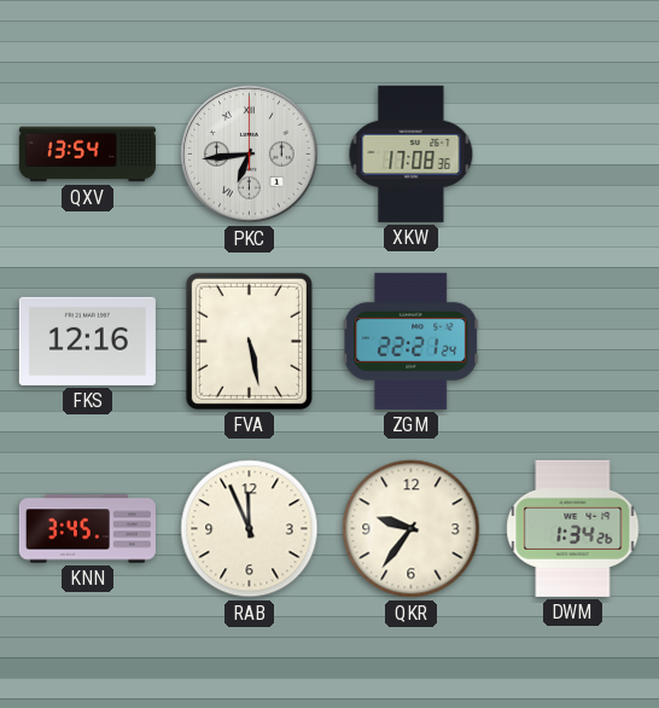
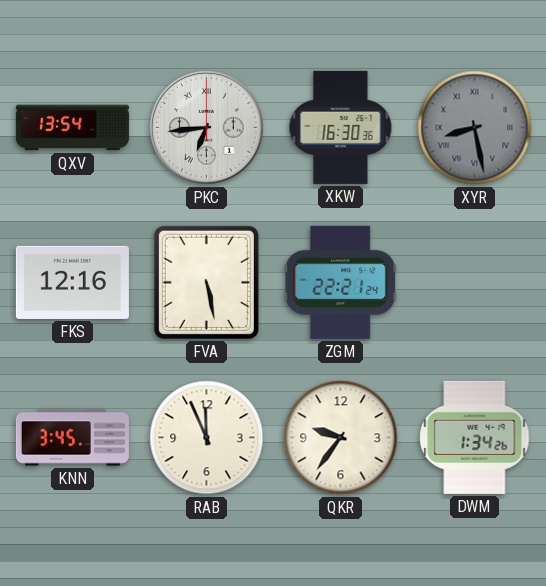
XKW: 17:08 -> 16:30
XYR: none -> 8:28
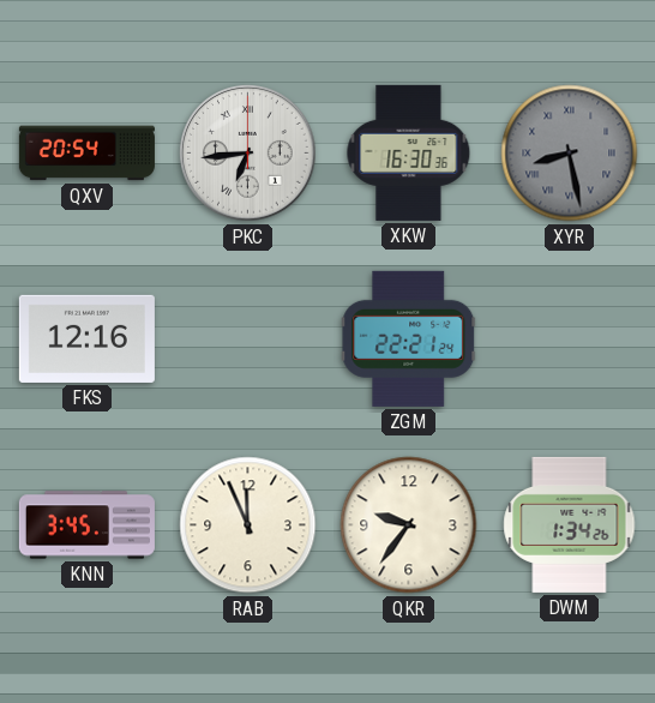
QXV: 13:54 -> 20:54
FVA: 5:28 -> none
